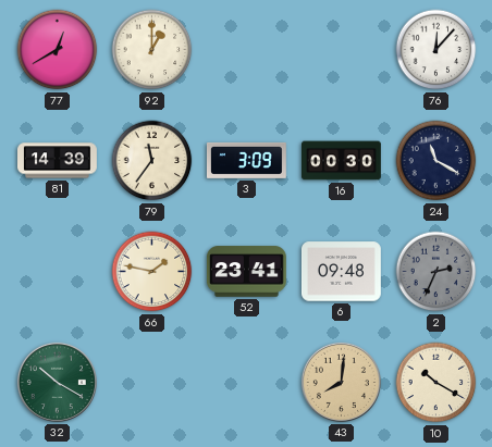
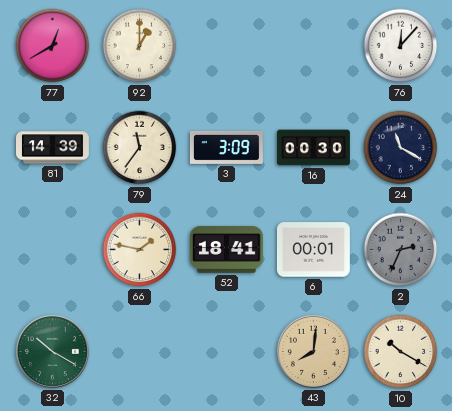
52: 23:41 -> 18:41
6: 09:48 -> 00:01
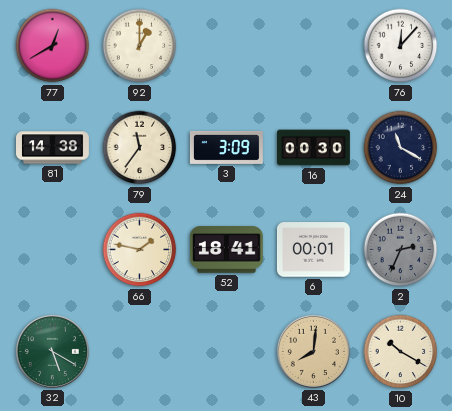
81: 14:39 -> 14:38
32: 10:20 -> 5:20
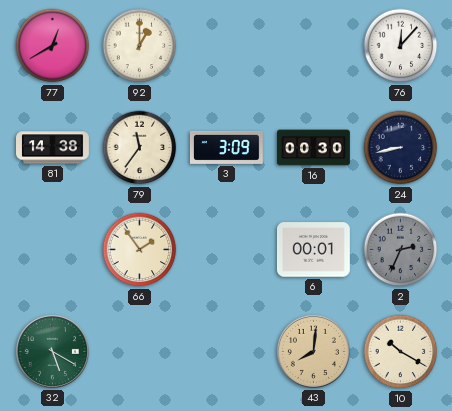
24: 11:20 -> 8:43
66: 1:47 -> 1:54
52: 18:41 -> none
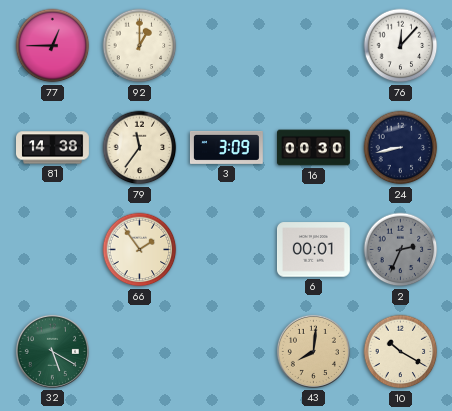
77: 12:40 -> 12:45
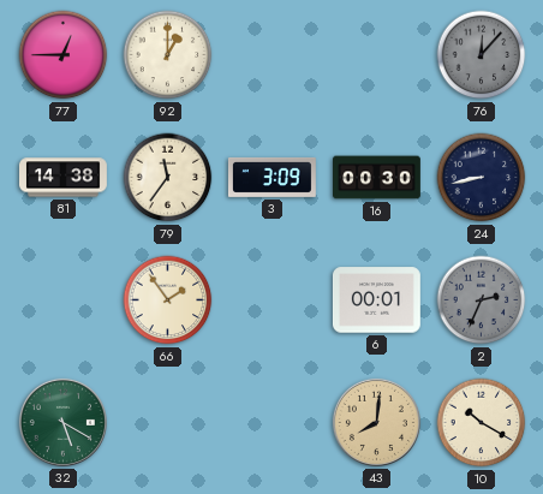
76 dial: white -> grey
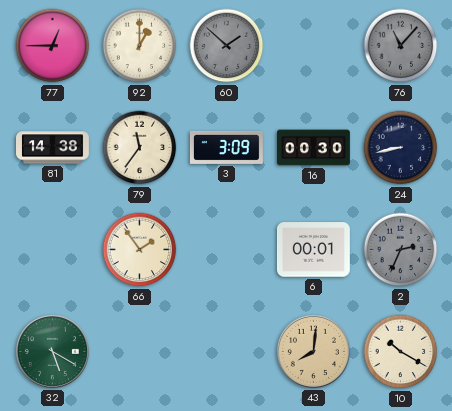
60: none -> 1:52
76: 12:07 -> 11:07
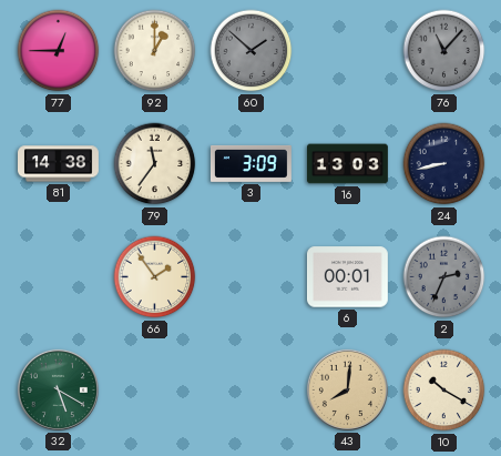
16: 00:30 -> 13:03
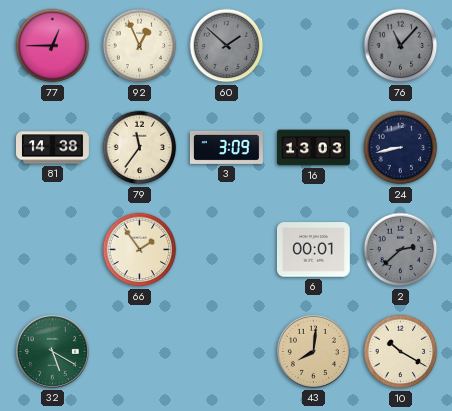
92: 1:00 -> 12:56
2: 2:34 -> 2:38
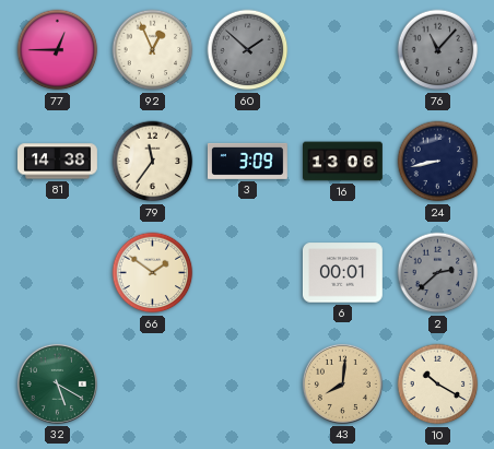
16: 13:03 -> 13:06
66: 1:54 -> 1:51
